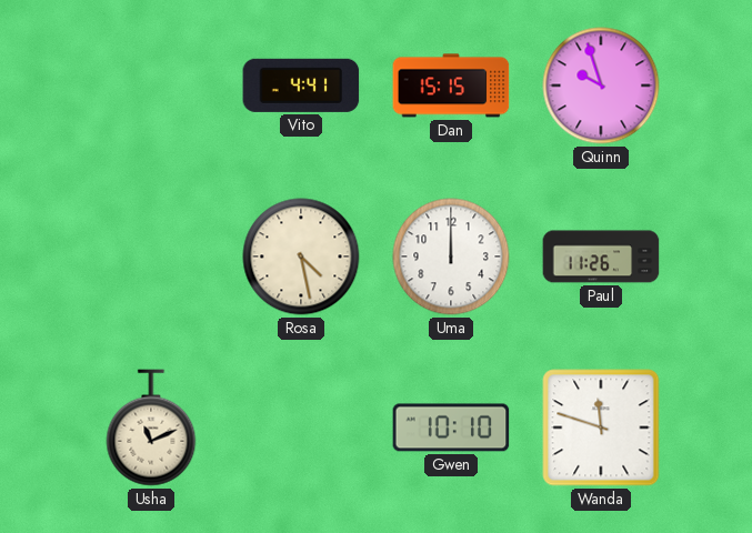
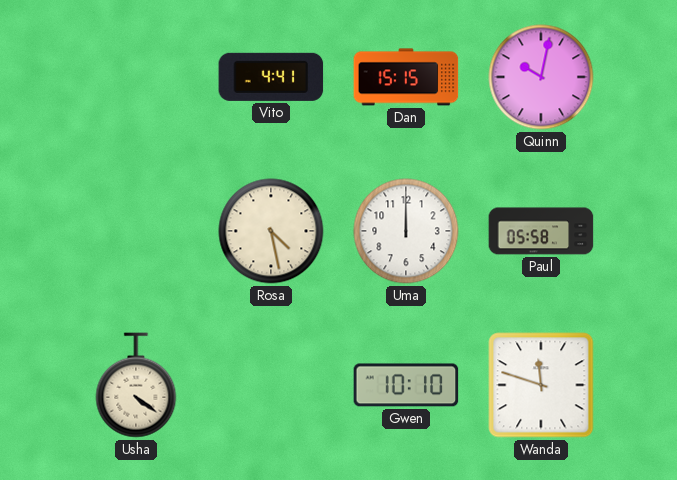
Quinn: 9:57 -> 10:02
Paul: 11:26 -> 05:58
Usha: 11:11 -> 4:21
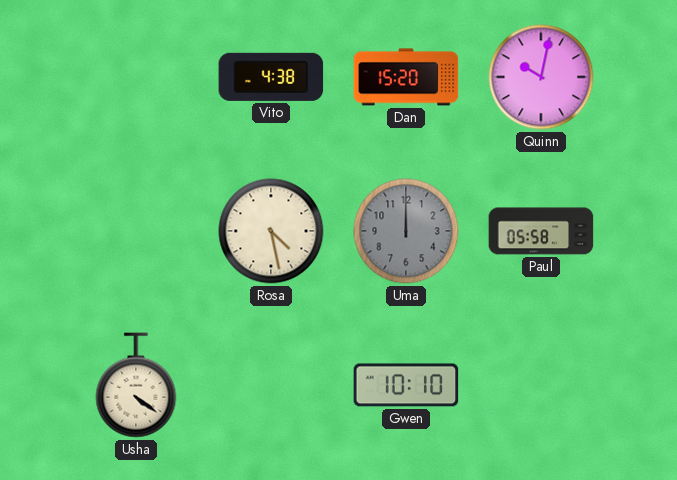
Vito: 4:41 -> 4:38
Dan: 15:15 -> 15:20
Uma dial: white -> grey
Wanda: 11:48 -> none
